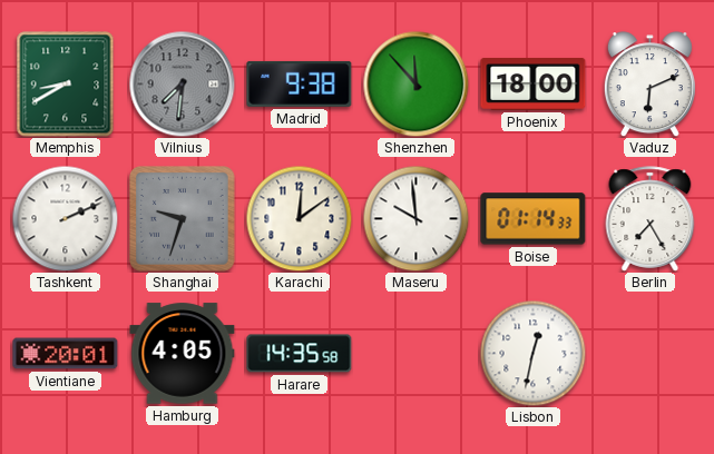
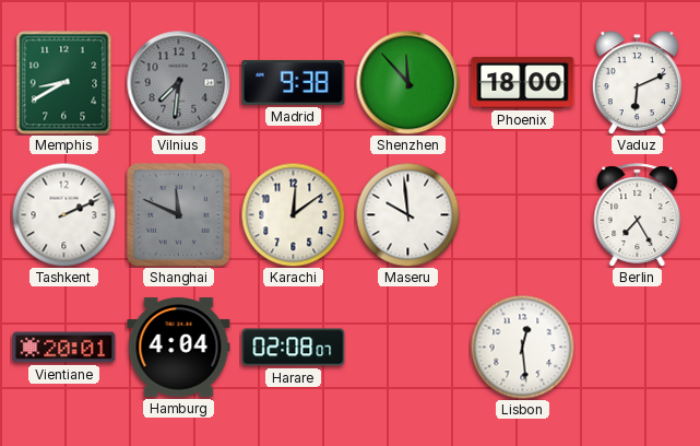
Shanghai: 9:33 -> 11:49
Boise: 01:14 -> none
Hamburg: 4:05 -> 4:04
Harare: 14:35 -> 02:08
Lisbon: 12:32 -> 12:29
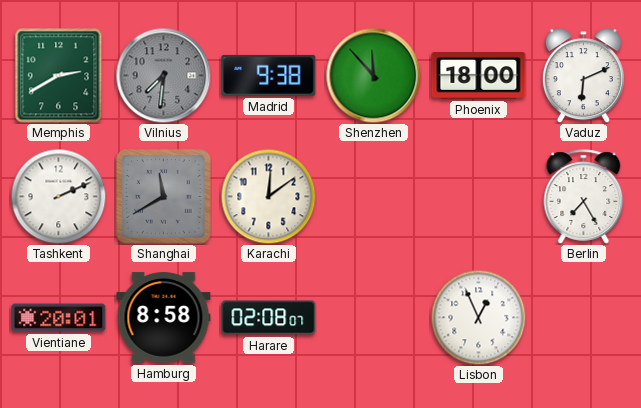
Memphis: 8:40 -> 2:40
Shanghai: 11:49 -> 11:40
Maseru: 9:59 -> none
Hamburg: 4:04 -> 8:58
Lisbon: 12:29 -> 12:56
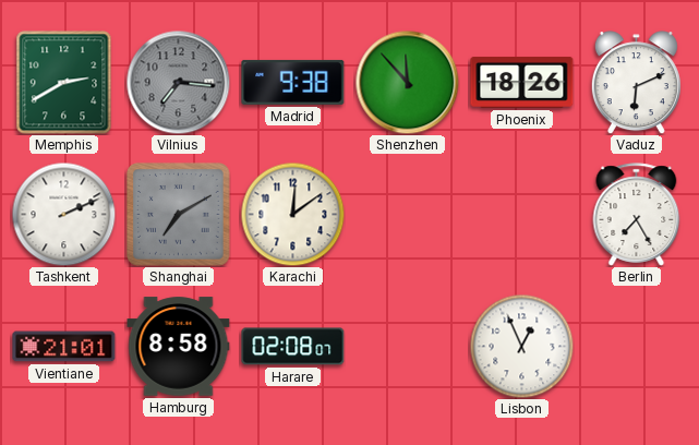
Vilnius: 7:31 -> 7:16
Phoenix: 18:00 -> 18:26
Shanghai: 11:40 -> 7:10
Vientiane: 20:01 -> 21:01
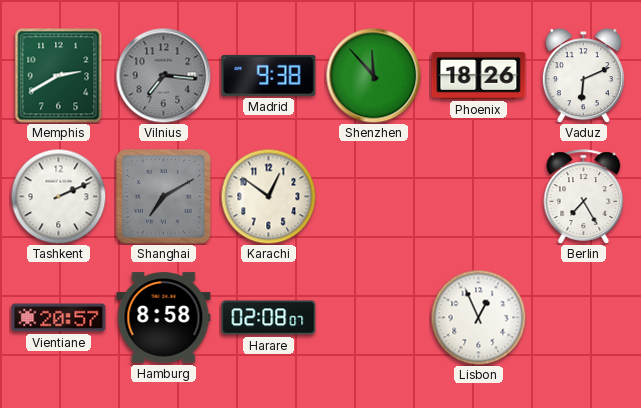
Karachi: 12:09 -> 12:51
Vientiane: 21:01 -> 20:57
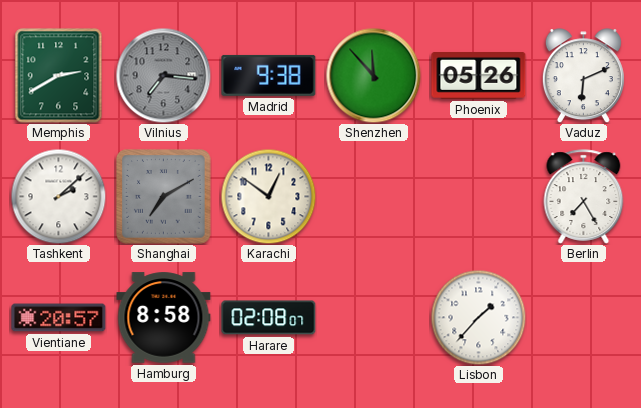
Phoenix: 18:26 -> 05:26
Tashkent: 2:11 -> 2:08
Lisbon: 12:56 -> 1:37
